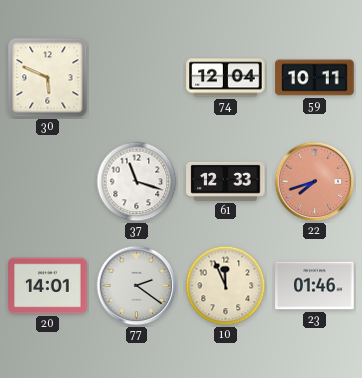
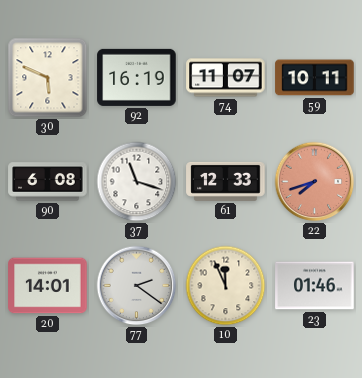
92: none -> 16:19
74: 12:04 -> 11:07
90: none -> 6:08
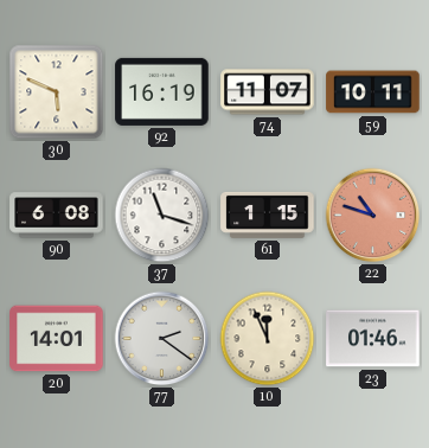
61: 12:33 -> 1:15
22: 7:42 -> 10:48
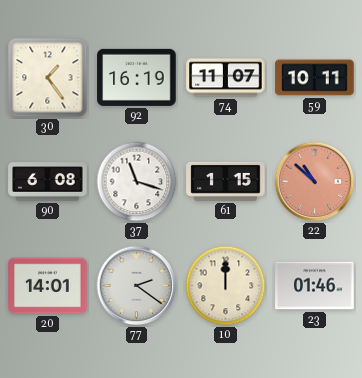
30: 5:49 -> 1:24
22: 10:48 -> 10:52
10: 11:56 -> 12:00
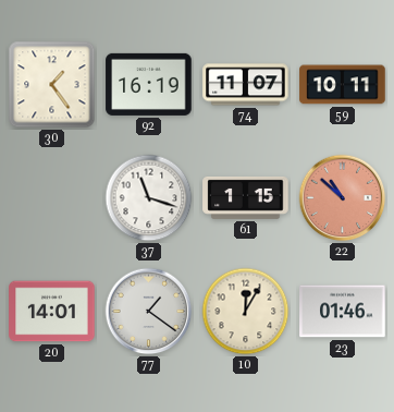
90: 6:08 -> none
77: 2:21 -> 1:21
10: 12:00 -> 12:05
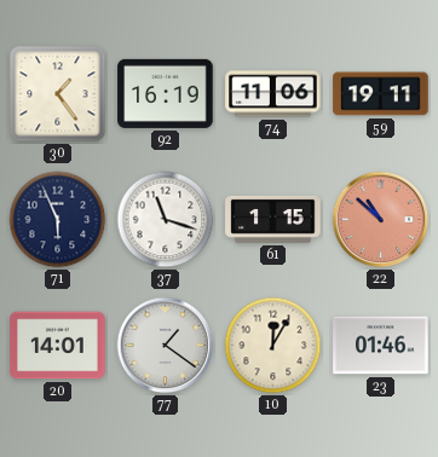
74: 11:07 -> 11:06
59: 10:11 -> 19:11
71: none -> 5:56
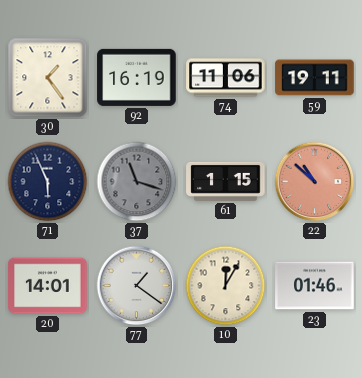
37 dial: white -> grey
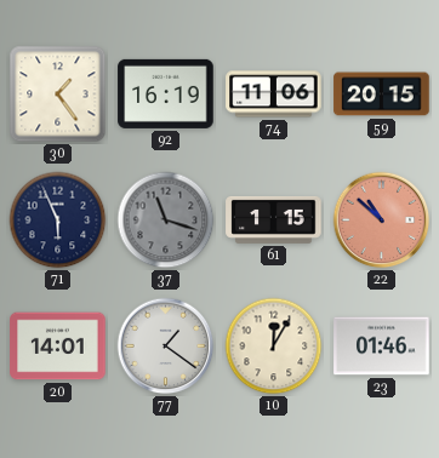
59: 19:11 -> 20:15
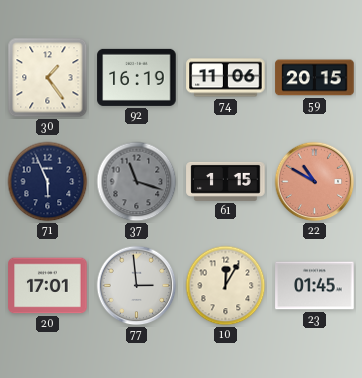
22: 10:52 -> 10:50
20: 14:01 -> 17:01
77: 1:21 -> 2:59
23: 01:46 -> 01:45
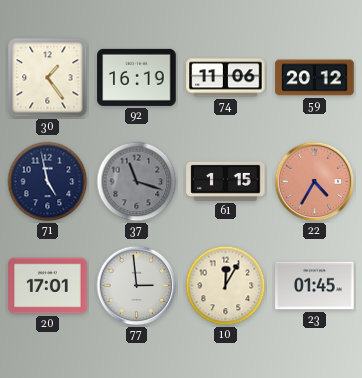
59: 20:15 -> 20:12
71: 5:56 -> 4:58
22: 10:50 -> 4:35
